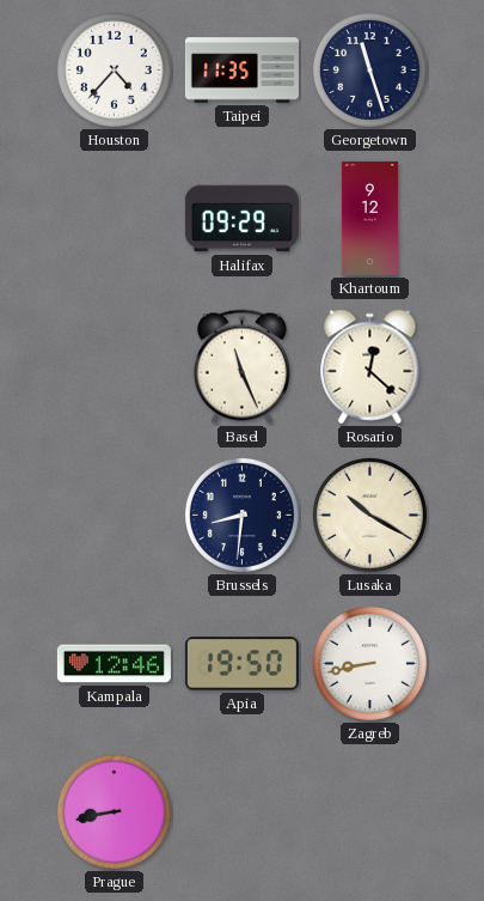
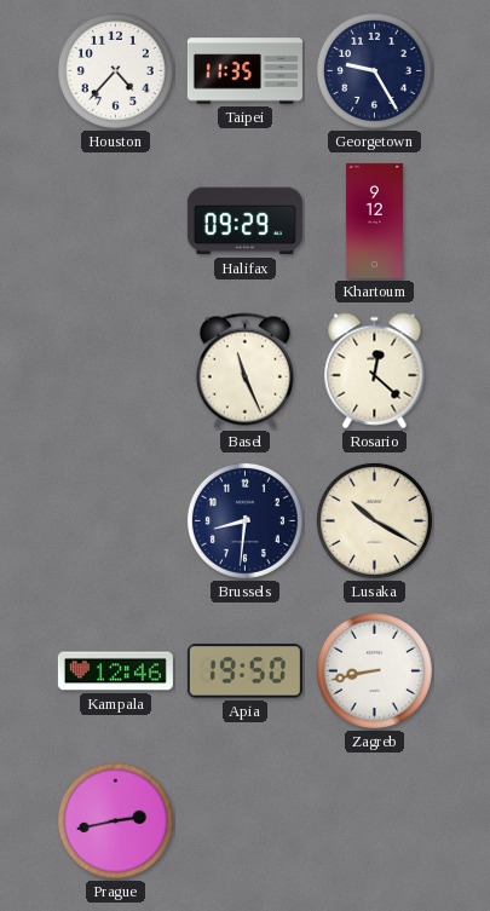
Georgetown: 11:27 -> 9:25
Prague: 8:43 -> 2:43
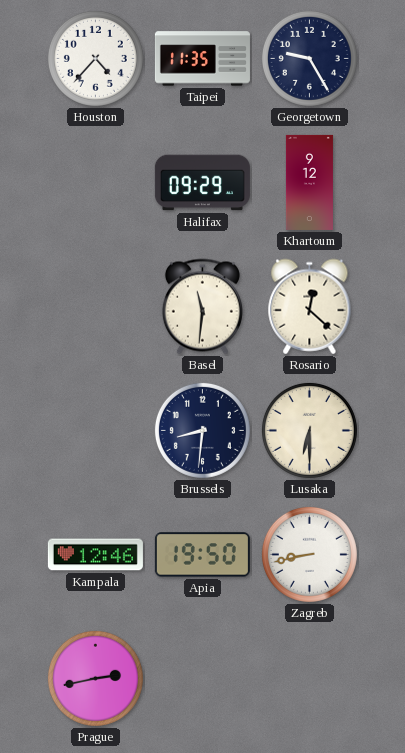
Basel: 11:26 -> 11:31
Lusaka: 10:20 -> 6:30
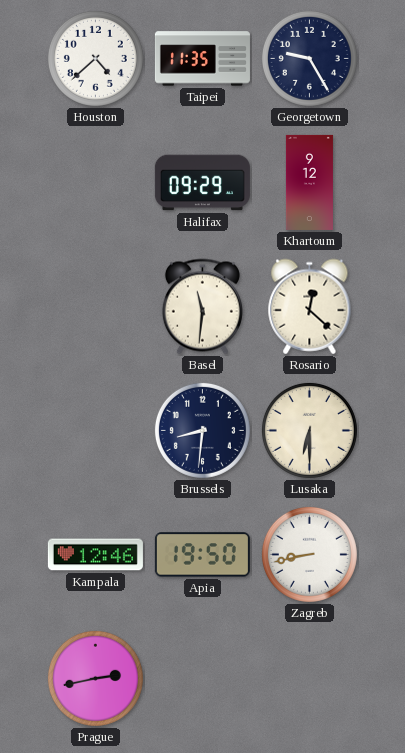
Houston: 4:37 -> 4:38
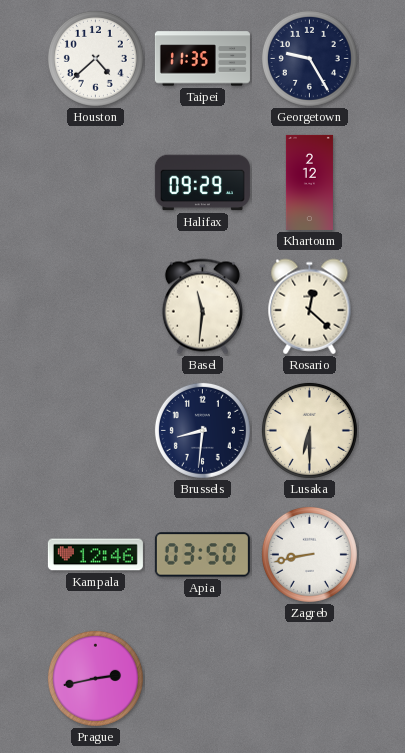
Khartoum: 9:12 -> 2:12
Apia: 19:50 -> 03:50
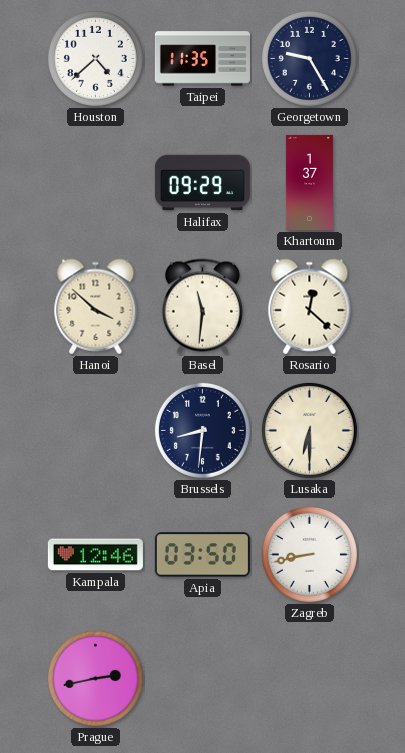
Khartoum: 2:12 -> 1:37
Hanoi: none -> 3:52
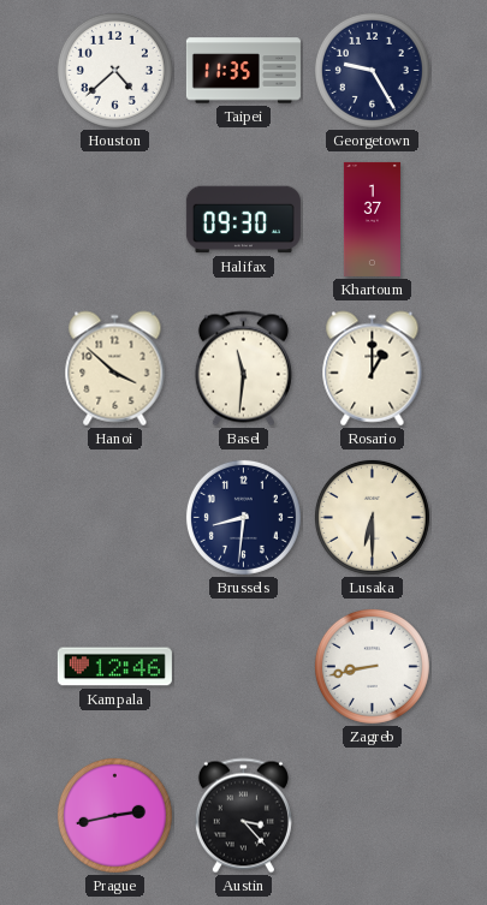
Halifax: 09:29 -> 09:30
Rosario: 12:22 -> 1:00
Apia: 03:50 -> none
Austin: none -> 3:23
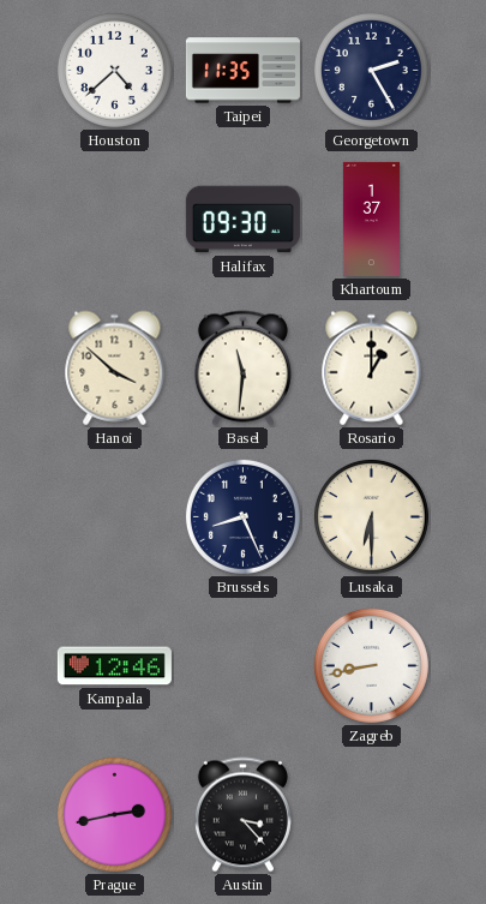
Georgetown: 9:25 -> 2:25
Brussels: 8:31 -> 8:26
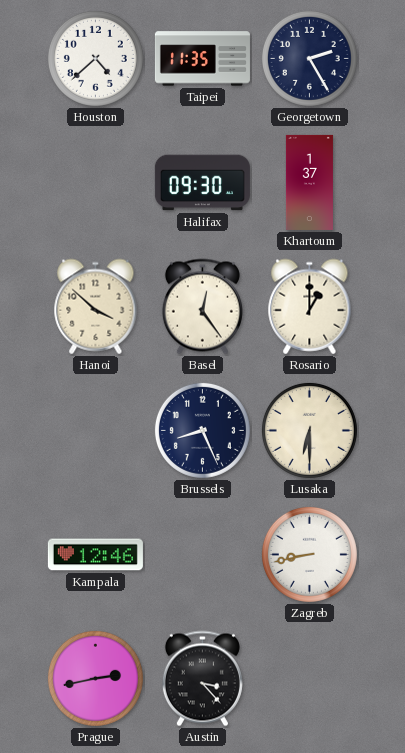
Basel: 11:31 -> 12:24
